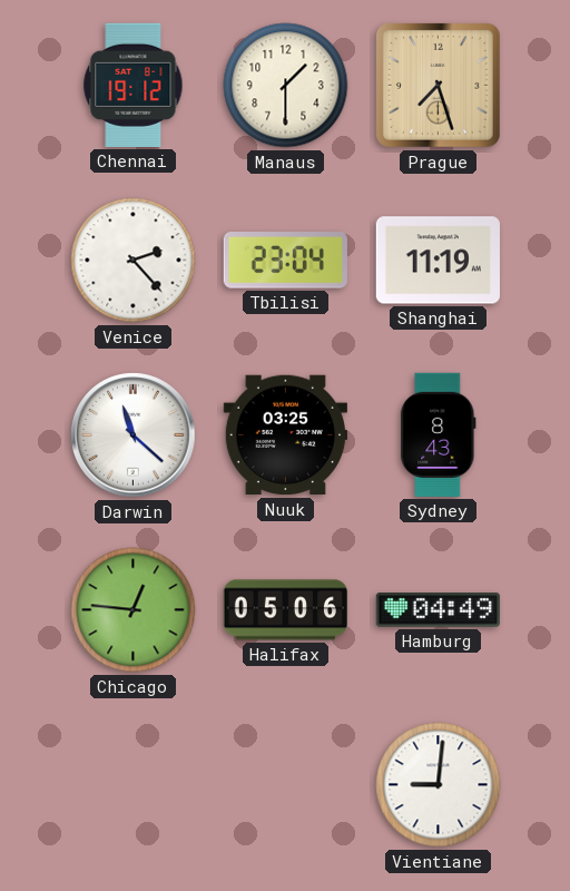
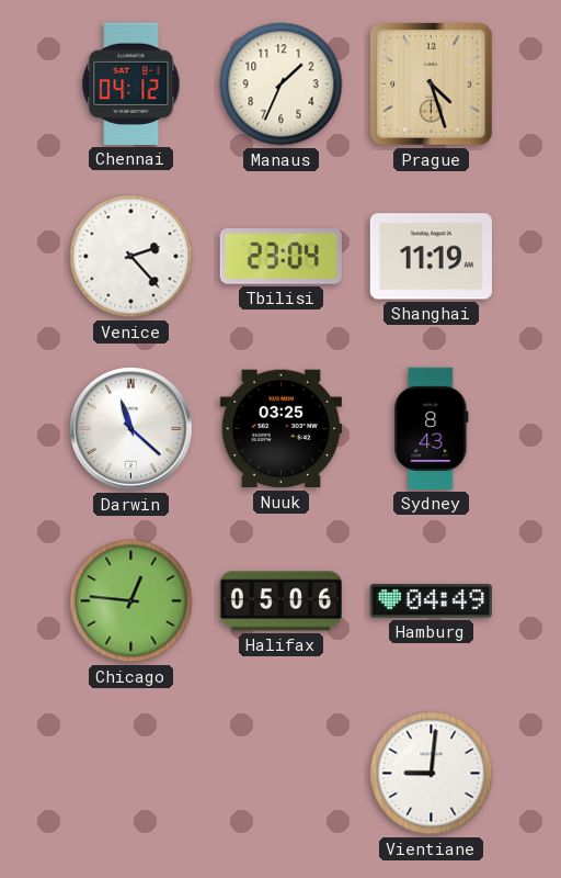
Chennai: 19:12 -> 04:12
Manaus: 1:30 -> 1:34
Prague: 7:27 -> 4:27
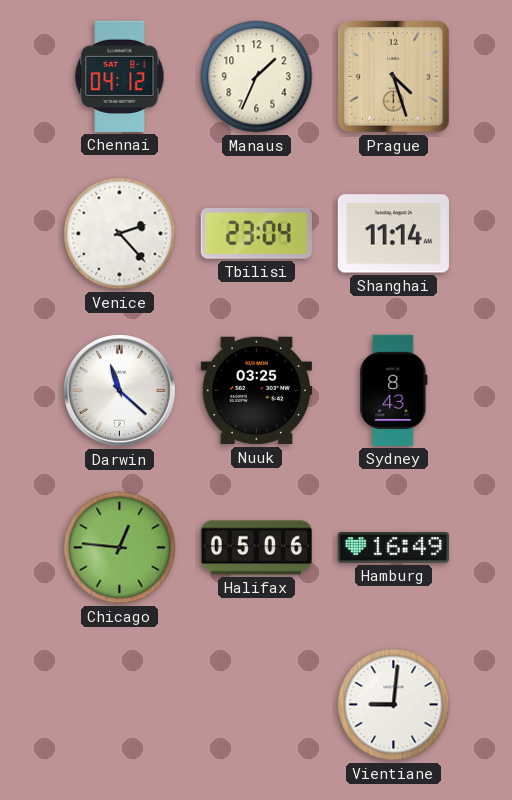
Shanghai: 11:19 -> 11:14
Hamburg: 04:49 -> 16:49
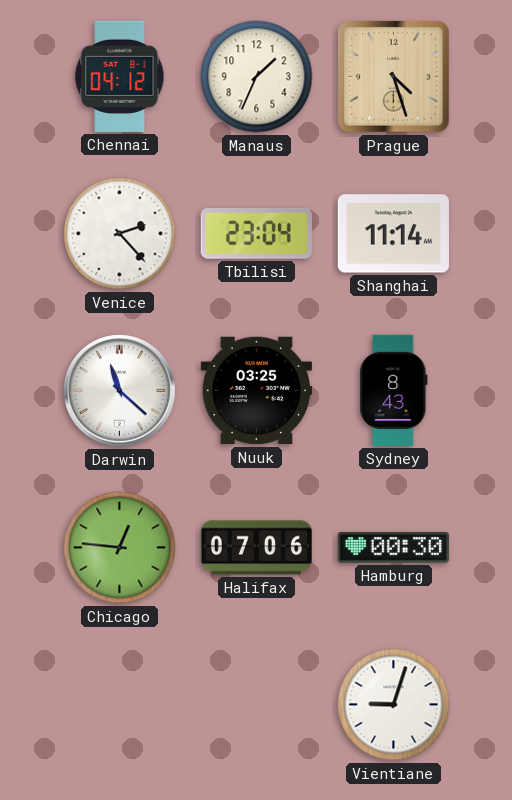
Halifax: 05:06 -> 07:06
Hamburg: 16:49 -> 00:30
Vientiane: 9:01 -> 9:03
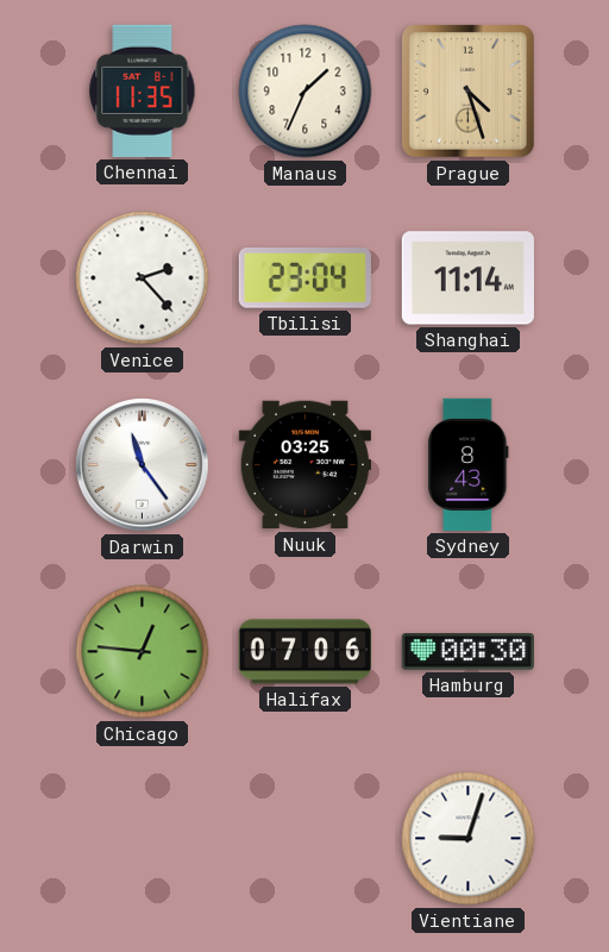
Chennai: 04:12 -> 11:35
Darwin: 11:22 -> 11:24
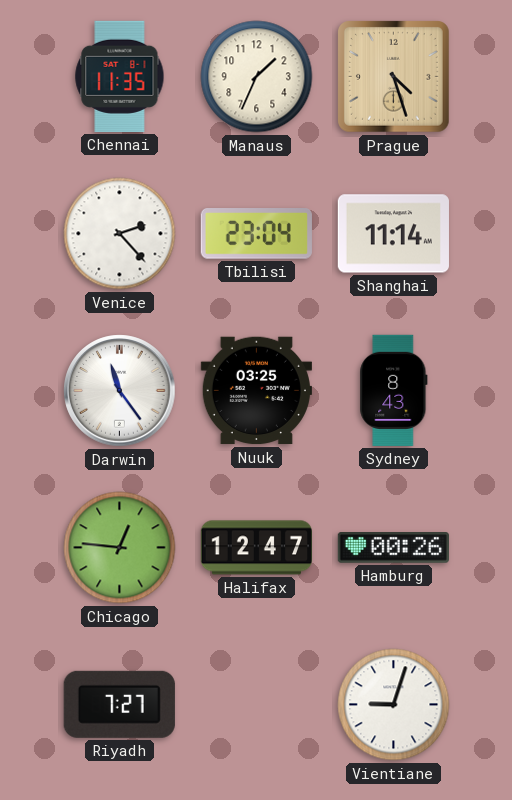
Halifax: 07:06 -> 12:47
Hamburg: 00:30 -> 00:26
Riyadh: none -> 7:27
